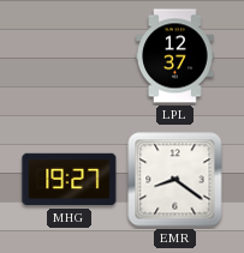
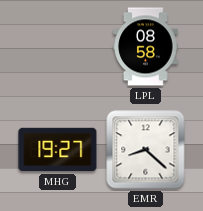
LPL: 12:37 -> 08:58
EMR: 8:21 -> 8:22
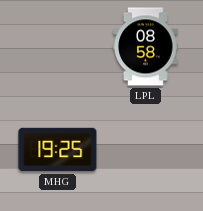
MHG: 19:27 -> 19:25
EMR: 8:22 -> none
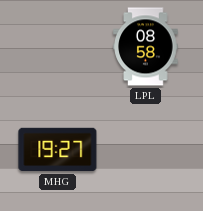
MHG: 19:25 -> 19:27
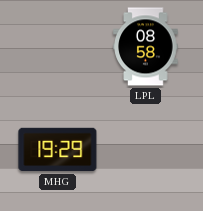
MHG: 19:27 -> 19:29
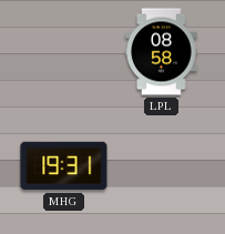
MHG: 19:29 -> 19:31
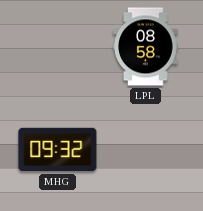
MHG: 19:31 -> 09:32
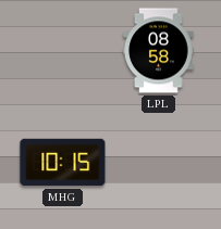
MHG: 09:32 -> 10:15
